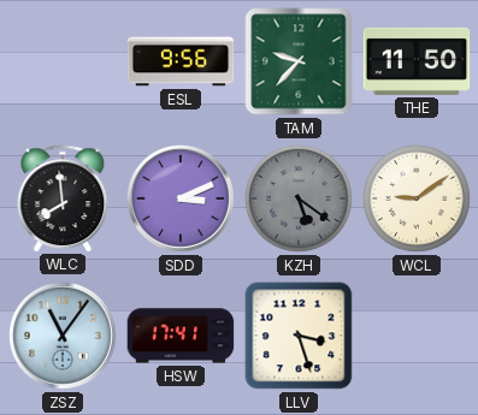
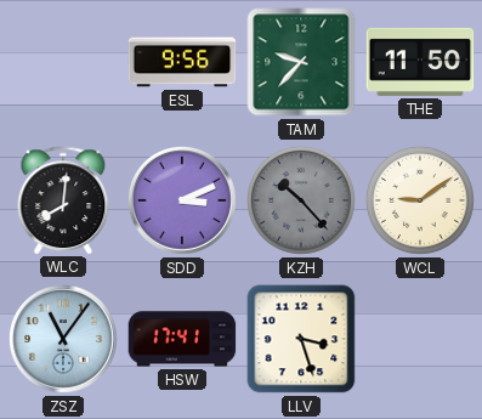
WLC: 7:59 -> 8:01
KZH: 5:21 -> 10:23
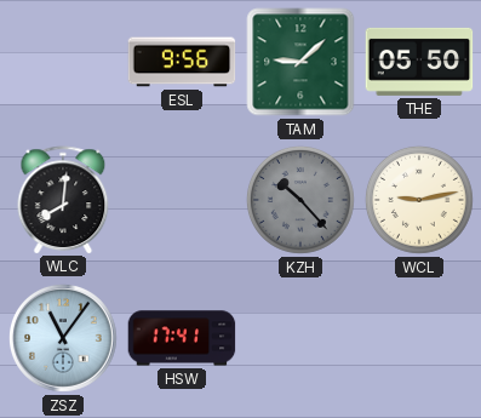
TAM: 9:37 -> 9:08
THE: 11:50 -> 05:50
SDD: 3:11 -> none
WCL: 9:09 -> 9:13
LLV: 3:27 -> none
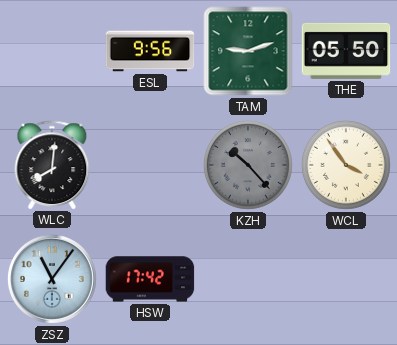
TAM: 9:08 -> 9:12
WCL: 9:13 -> 3:54
HSW: 17:41 -> 17:42
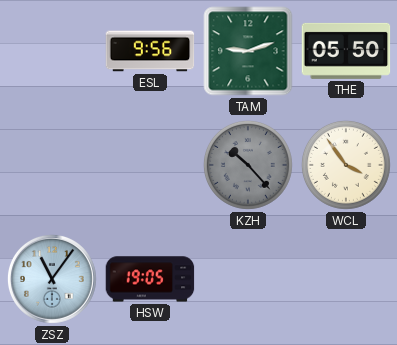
WLC: 8:01 -> none
HSW: 17:42 -> 19:05
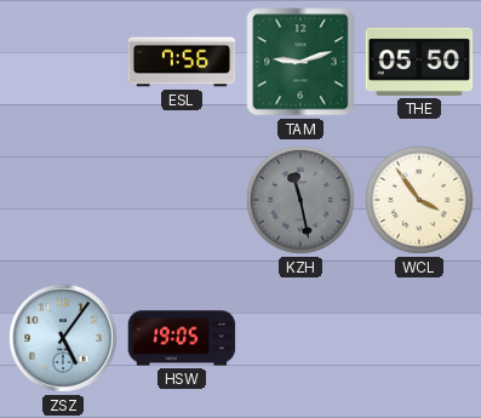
ESL: 9:56 -> 7:56
KZH: 10:23 -> 11:28
ZSZ: 11:06 -> 5:06
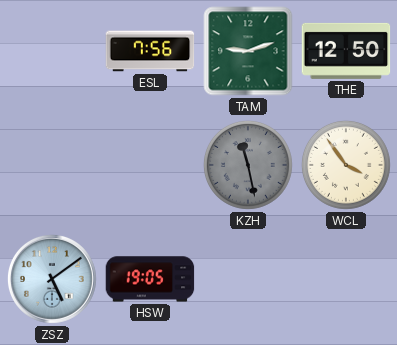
THE: 05:50 -> 12:50
ZSZ: 5:06 -> 5:09
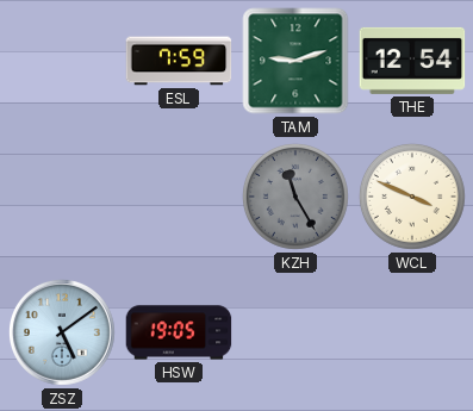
ESL: 7:56 -> 7:59
THE: 12:50 -> 12:54
KZH: 11:28 -> 11:25
WCL: 3:54 -> 3:49
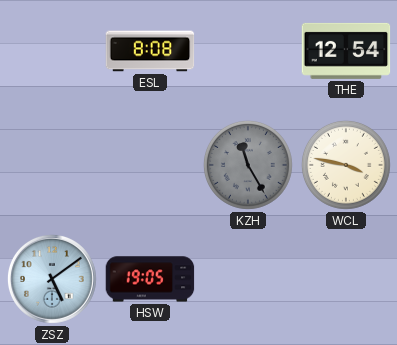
ESL: 7:59 -> 8:08
TAM: 9:12 -> none
WCL: 3:49 -> 3:47
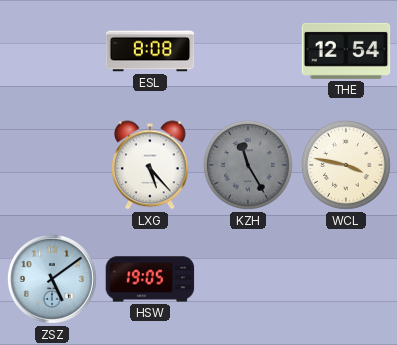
LXG: none -> 5:23
